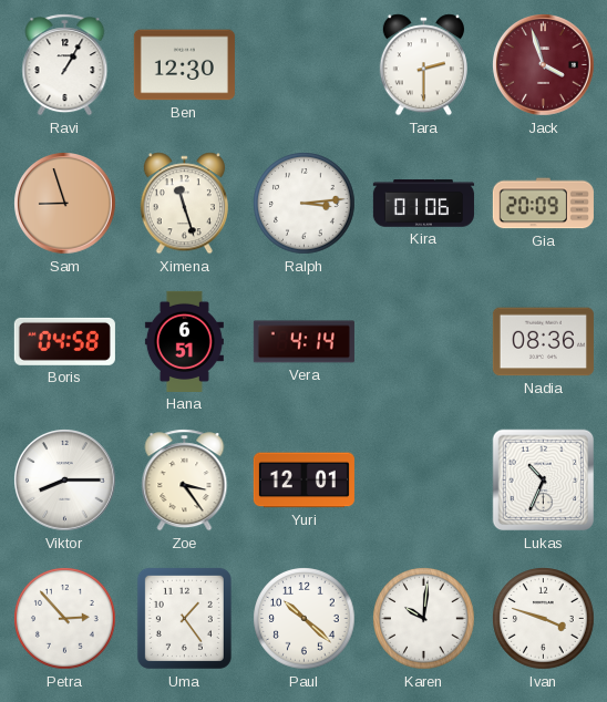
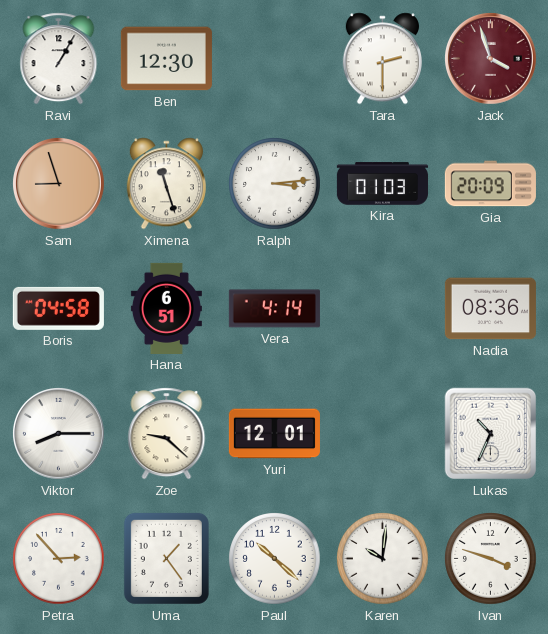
Kira: 01:06 -> 01:03
Zoe: 3:24 -> 9:22
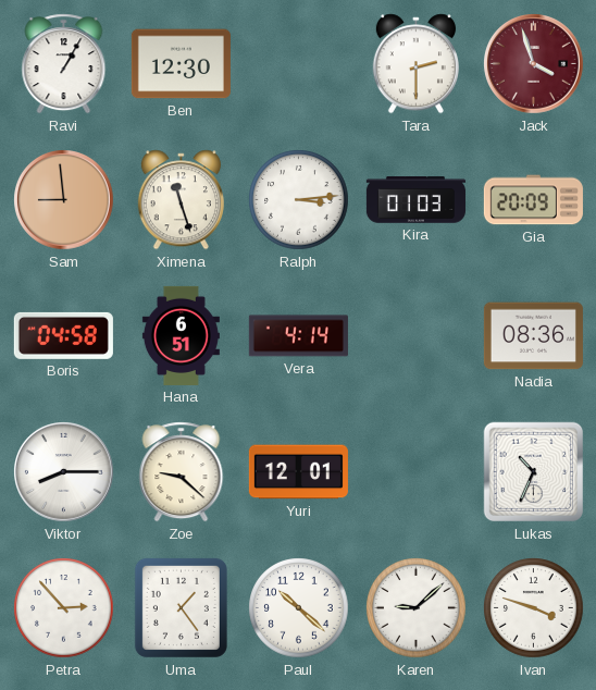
Sam: 8:57 -> 8:59
Karen: 10:01 -> 9:08
